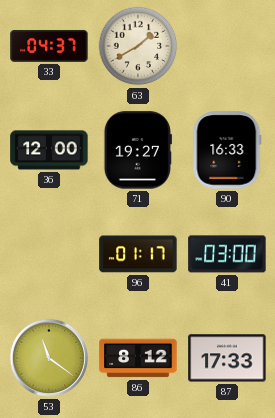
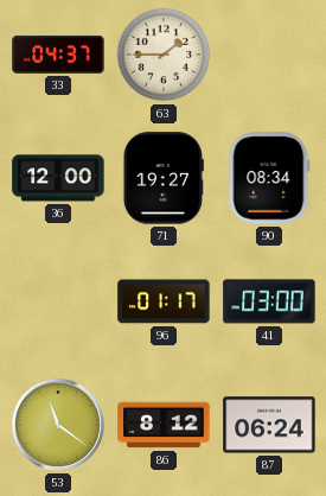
63: 1:40 -> 1:45
90: 16:33 -> 08:34
87: 17:33 -> 06:24
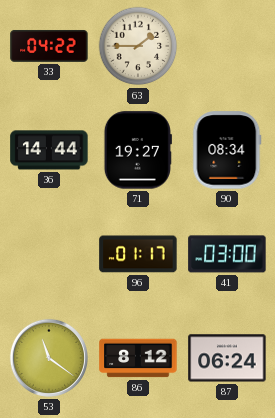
33: 04:37 -> 04:22
36: 12:00 -> 14:44
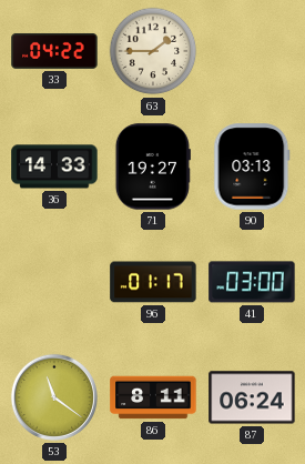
36: 14:44 -> 14:33
90: 08:34 -> 03:13
86: 8:12 -> 8:11
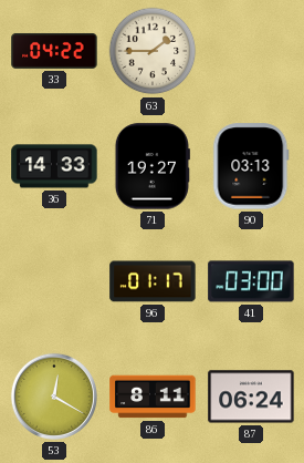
53: 11:21 -> 12:20
